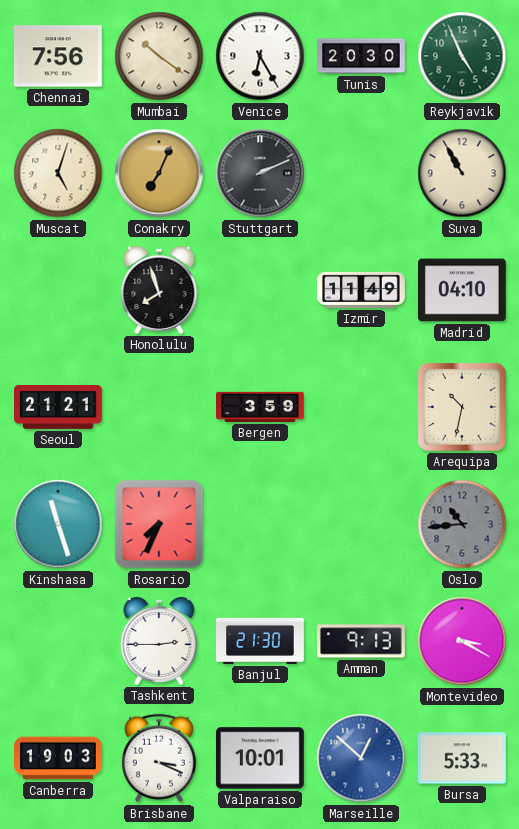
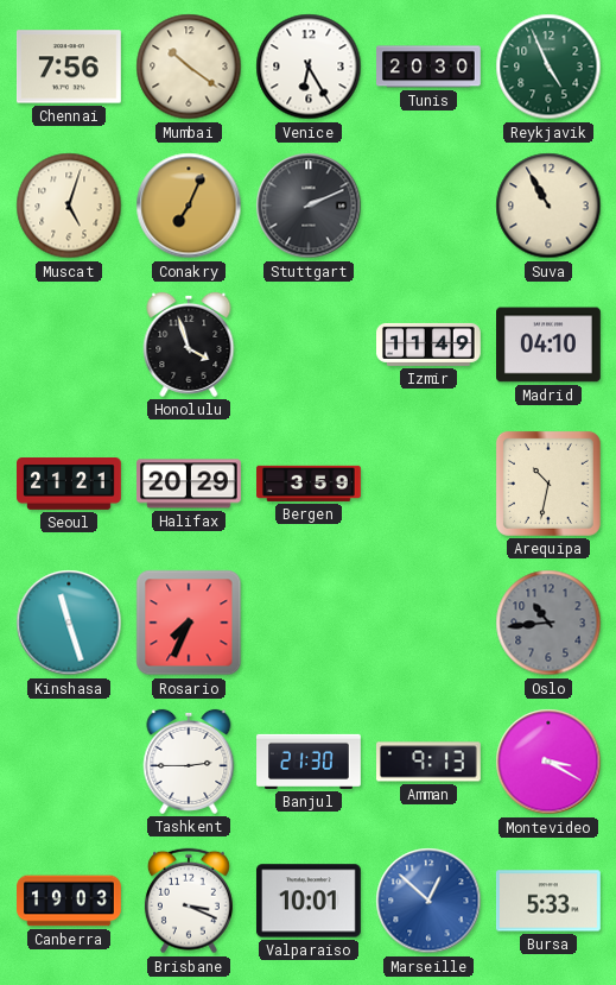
Honolulu: 7:57 -> 3:57
Halifax: none -> 20:29
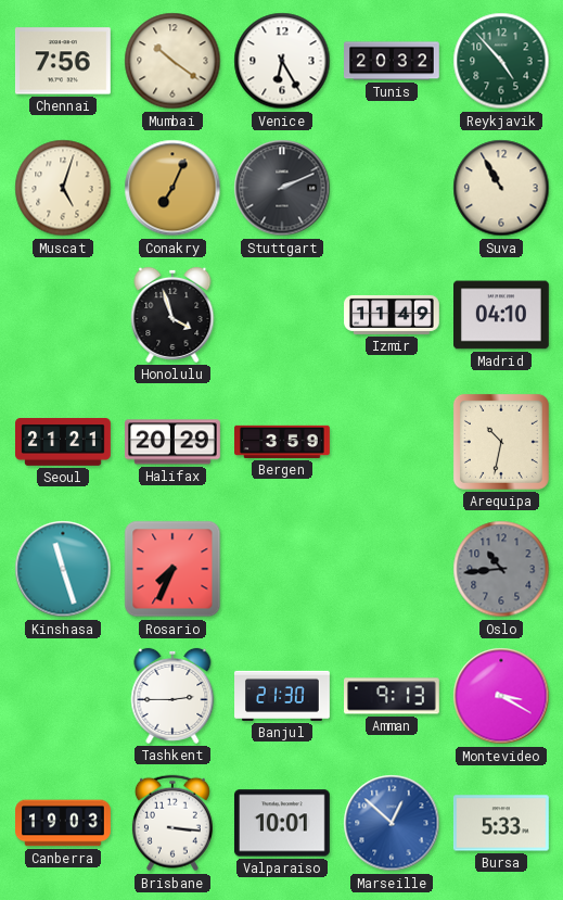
Tunis: 20:30 -> 20:32
Reykjavik: 4:56 -> 4:53
Brisbane: 3:19 -> 3:16
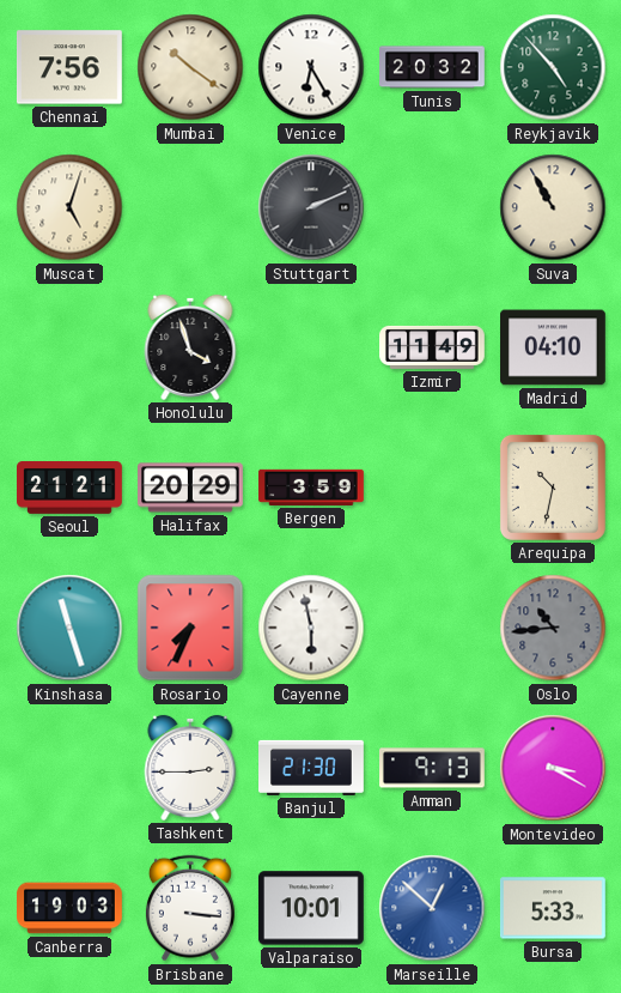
Conakry: 7:04 -> none
Cayenne: none -> 5:58
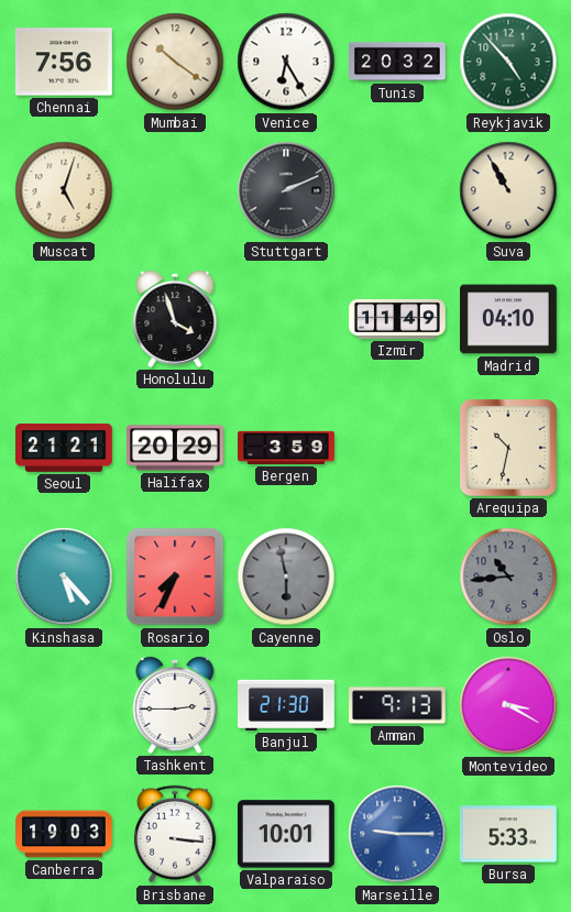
Kinshasa: 11:27 -> 5:23
Cayenne dial: white -> grey
Marseille: 12:52 -> 9:15
